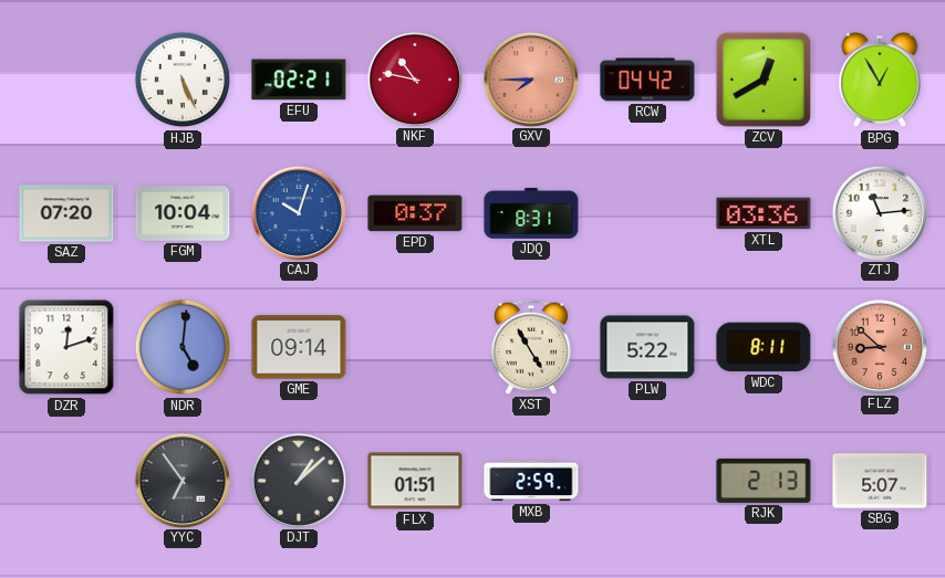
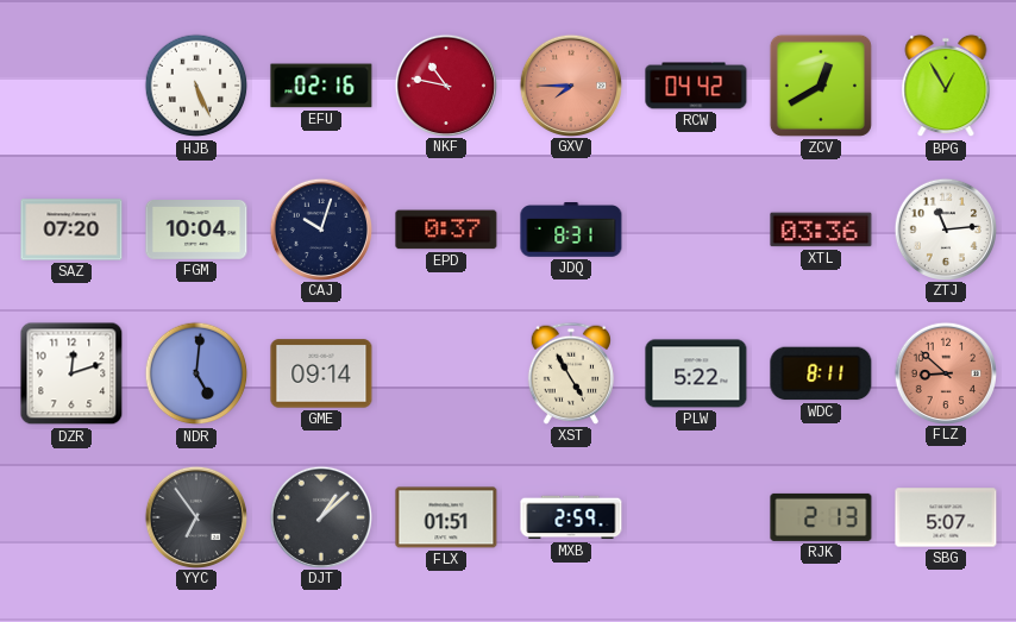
EFU: 02:21 -> 02:16
CAJ dial: blue -> navy
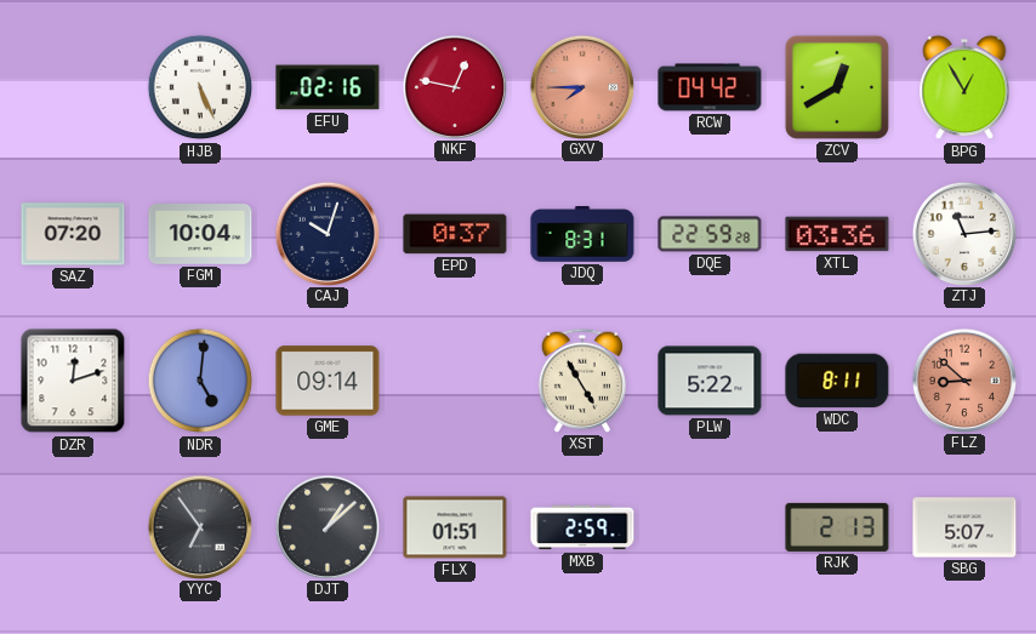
NKF: 10:47 -> 12:47
DQE: none -> 22:59
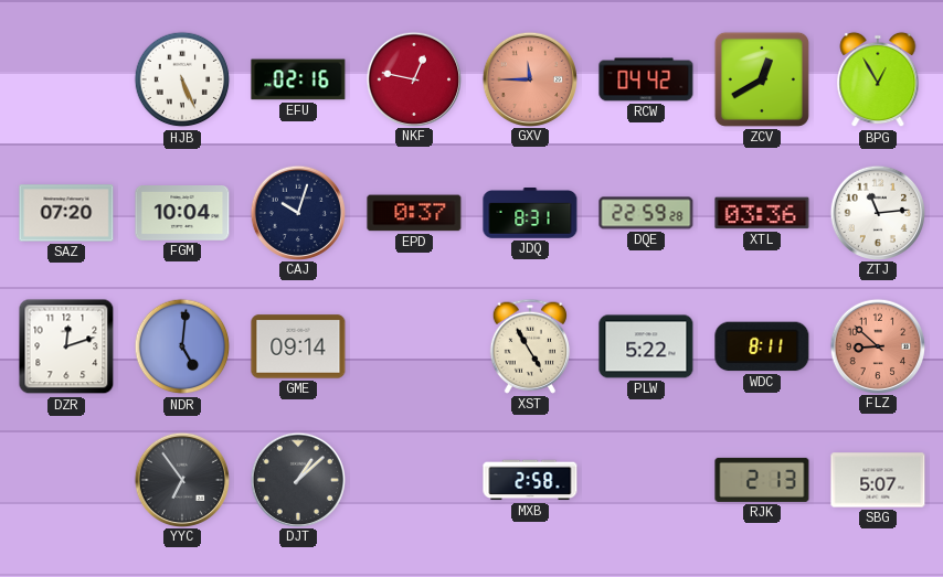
GXV: 7:45 -> 11:45
FLX: 01:51 -> none
MXB: 2:59 -> 2:58
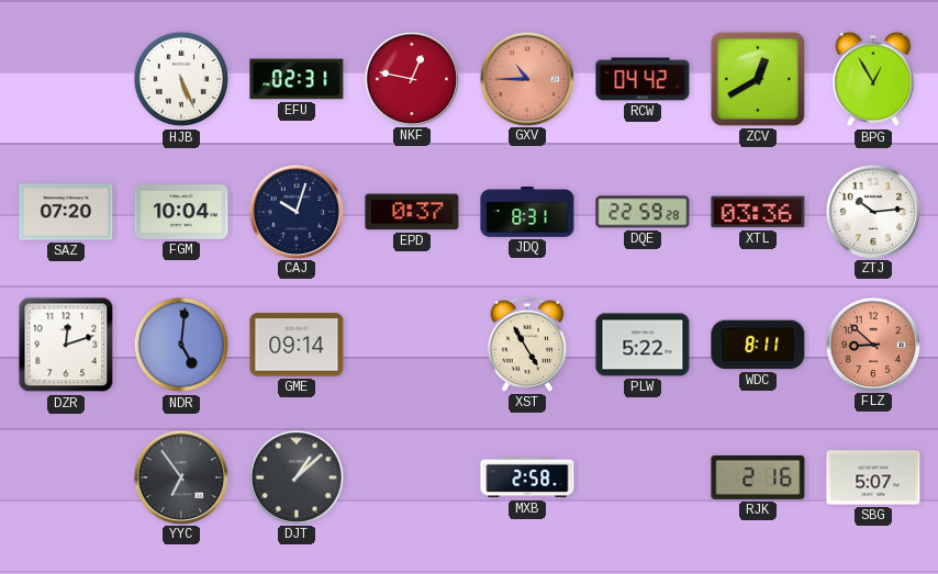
EFU: 02:16 -> 02:31
GXV: 11:45 -> 10:45
ZTJ: 11:14 -> 10:14
RJK: 2:13 -> 2:16
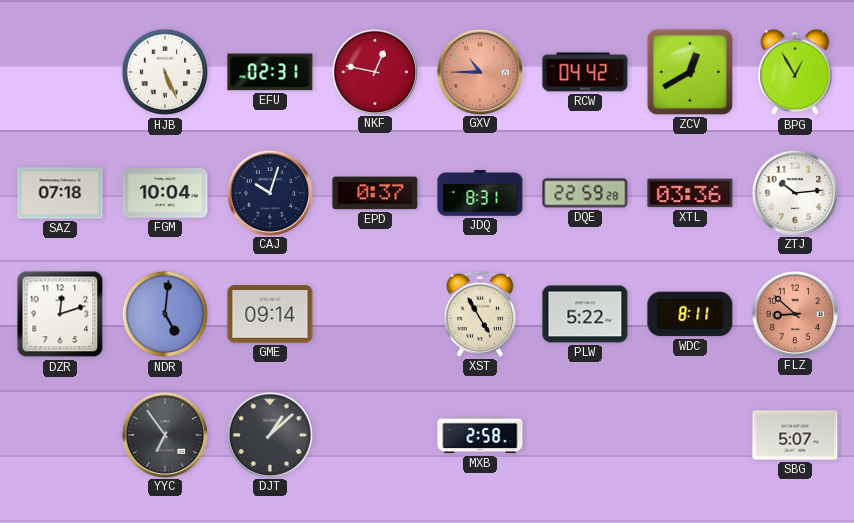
SAZ: 07:20 -> 07:18
RJK: 2:16 -> none
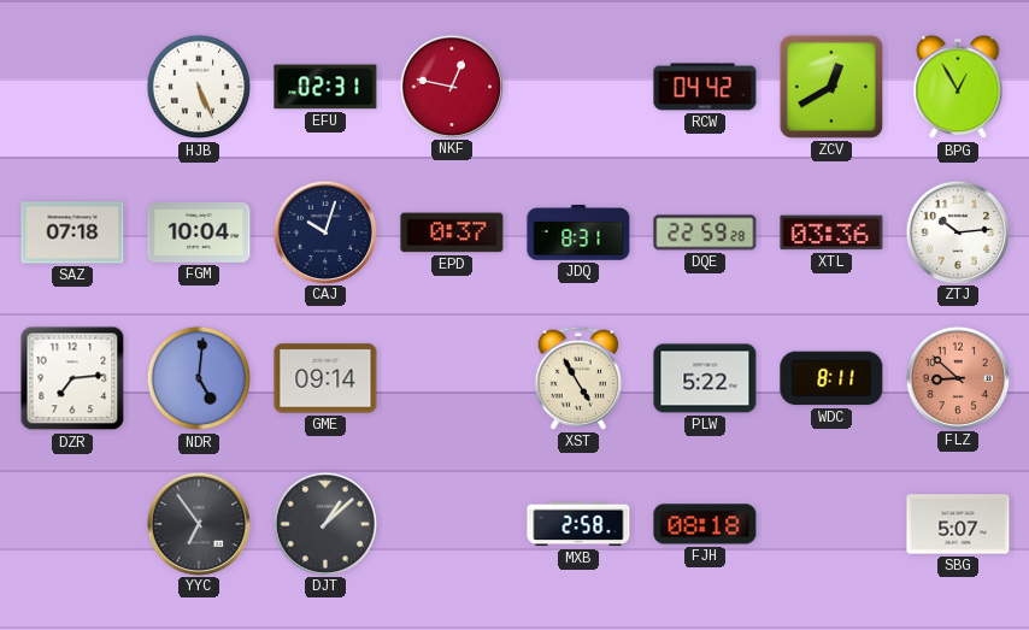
GXV: 10:45 -> none
DZR: 12:12 -> 7:14
FJH: none -> 08:18
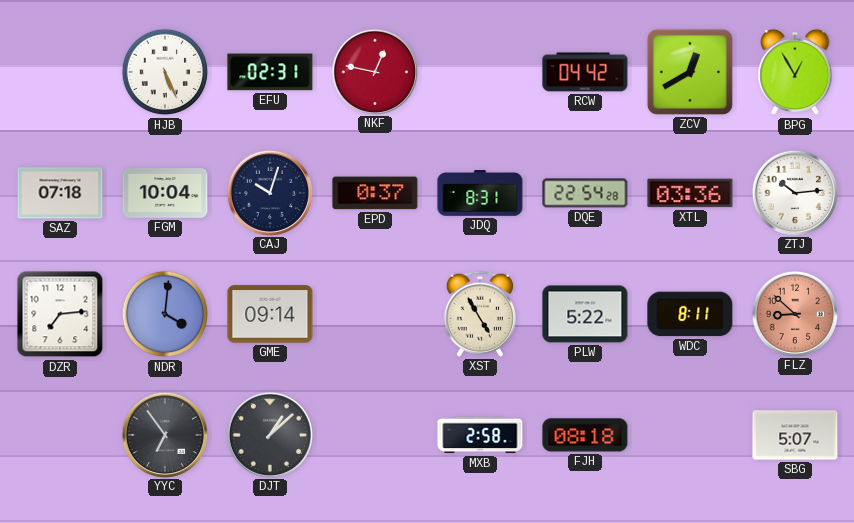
DQE: 22:59 -> 22:54
NDR: 5:01 -> 4:01
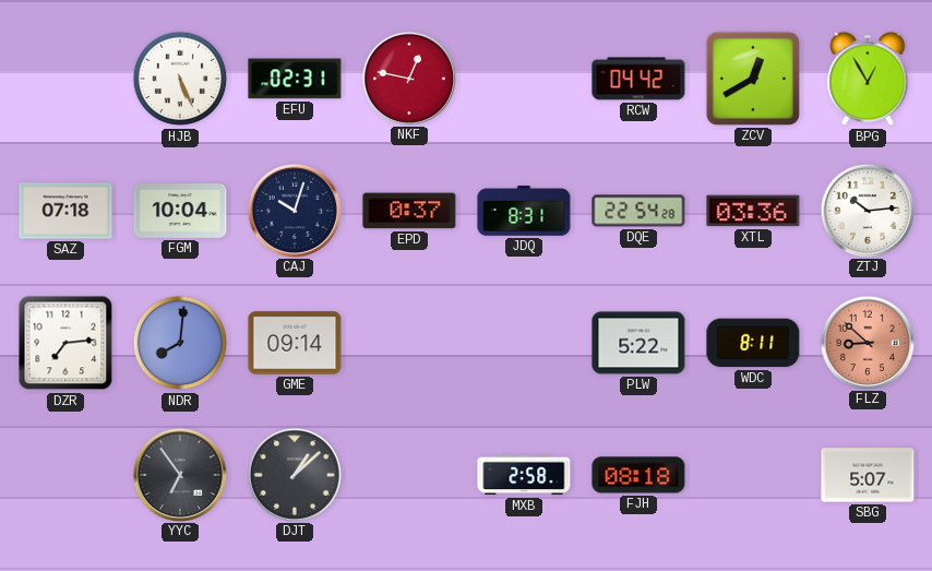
NDR: 4:01 -> 8:01
XST: 4:55 -> none
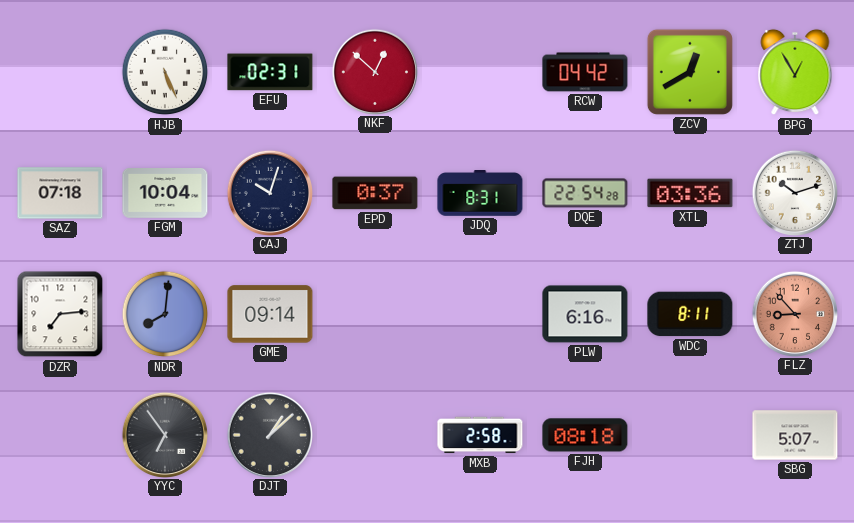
NKF: 12:47 -> 12:52
ZTJ: 10:14 -> 10:12
PLW: 5:22 -> 6:16
FLZ: 8:52 -> 8:53
